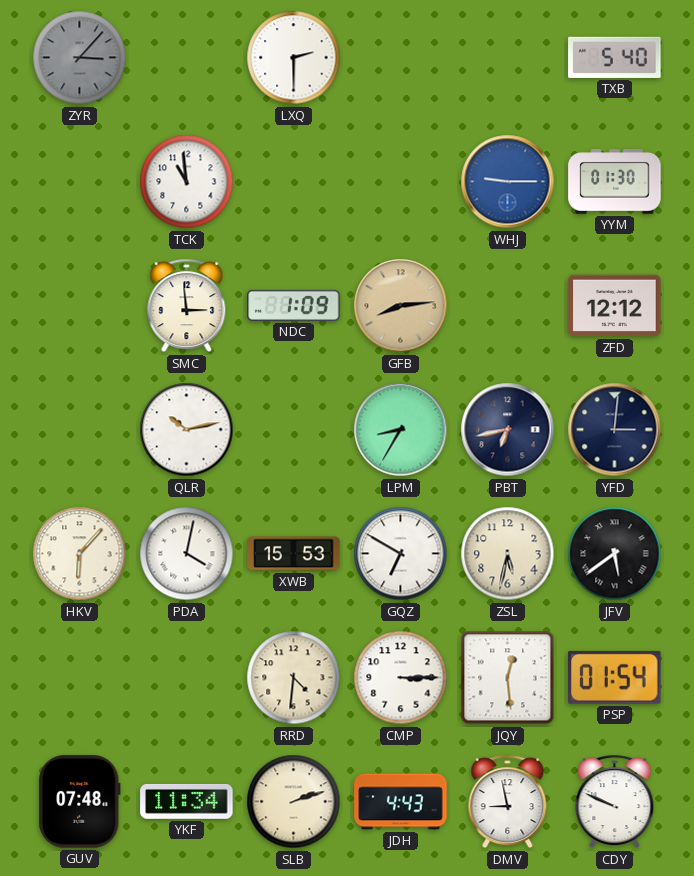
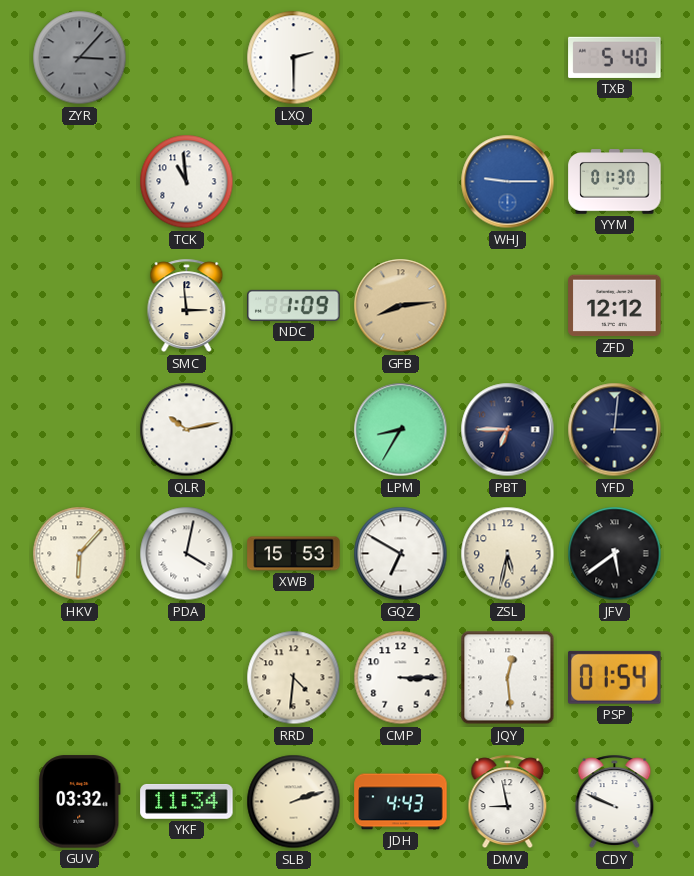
PBT: 6:43 -> 6:45
GUV: 07:48 -> 03:32
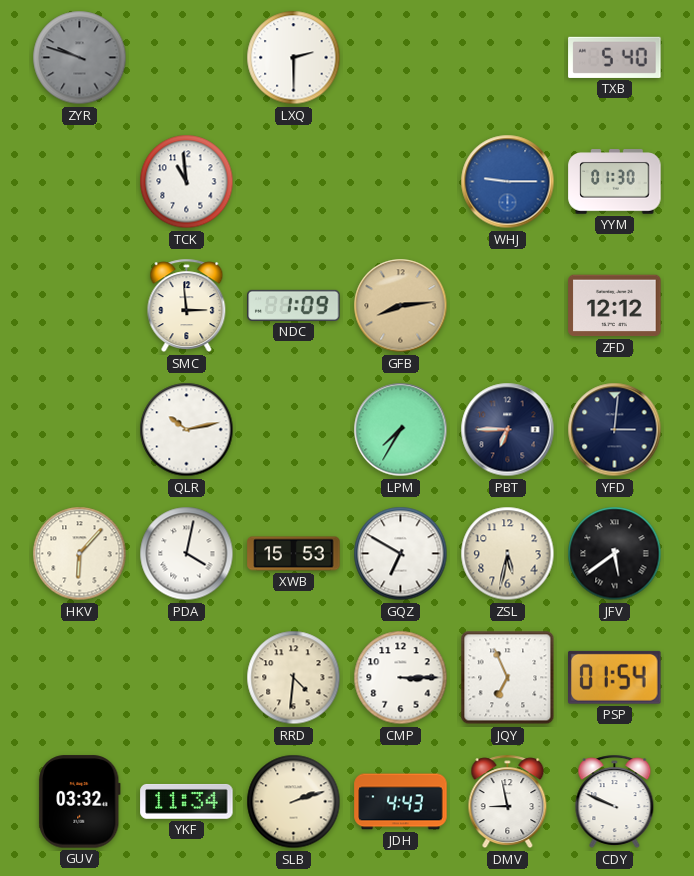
ZYR: 3:07 -> 9:48
LPM: 8:35 -> 7:35
JQY: 12:29 -> 6:56
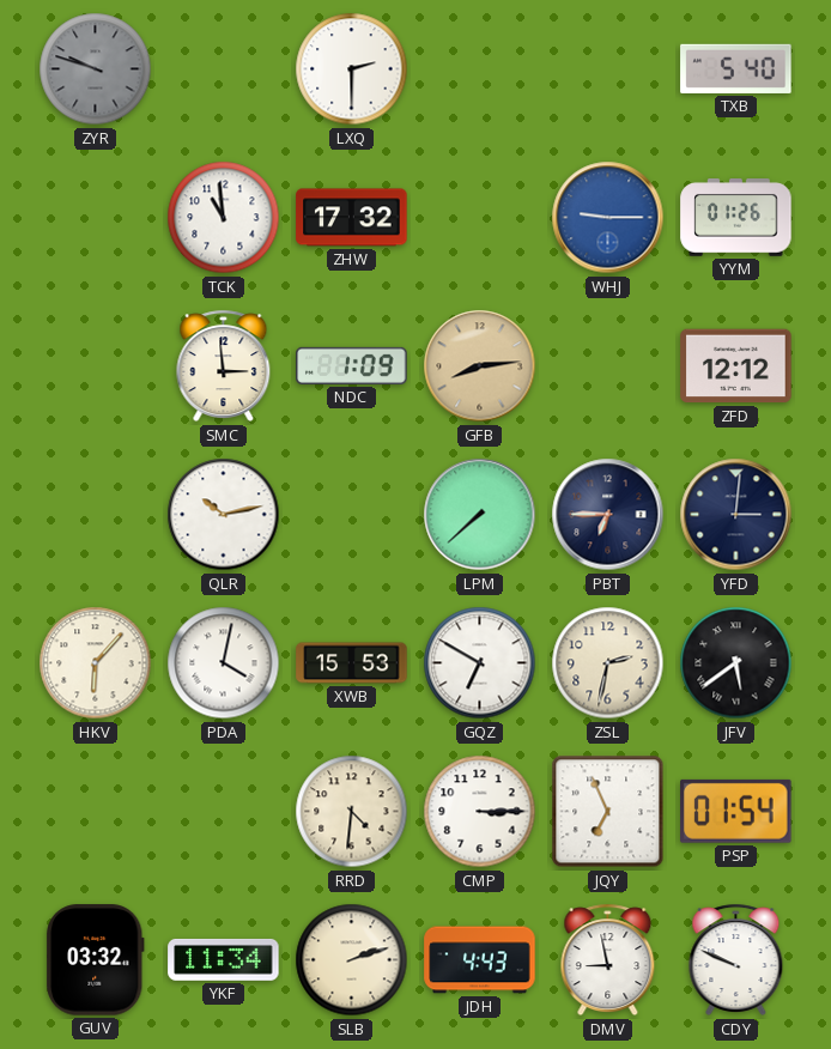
ZHW: none -> 17:32
YYM: 01:30 -> 01:26
LPM: 7:35 -> 7:38
ZSL: 5:32 -> 2:32
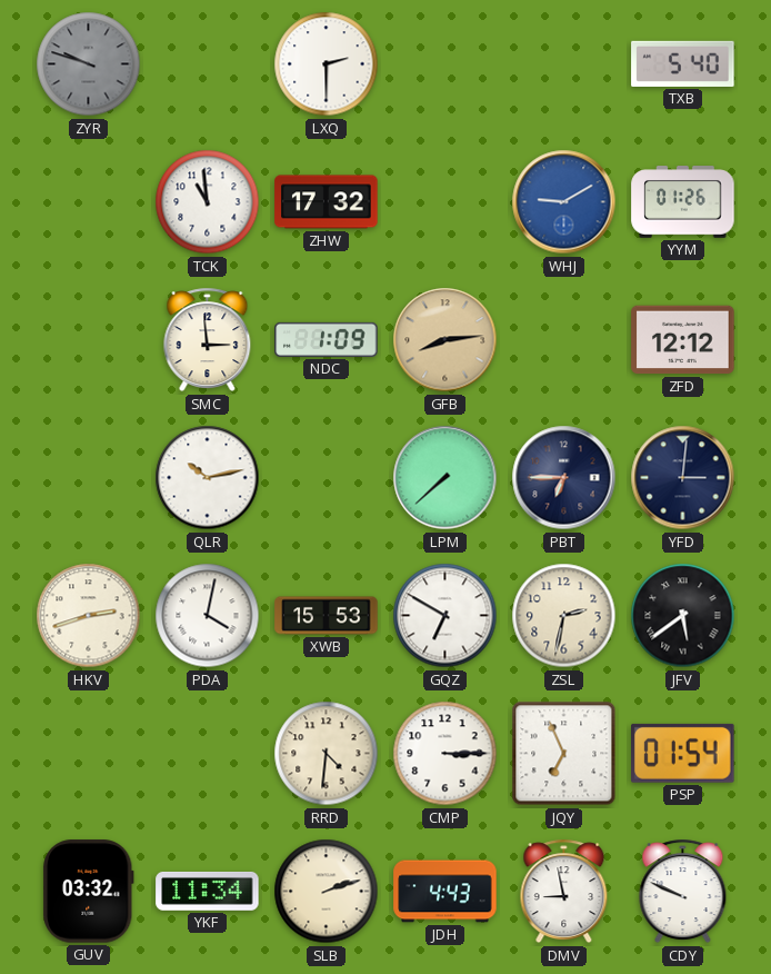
WHJ: 9:15 -> 9:10
HKV: 6:07 -> 2:42
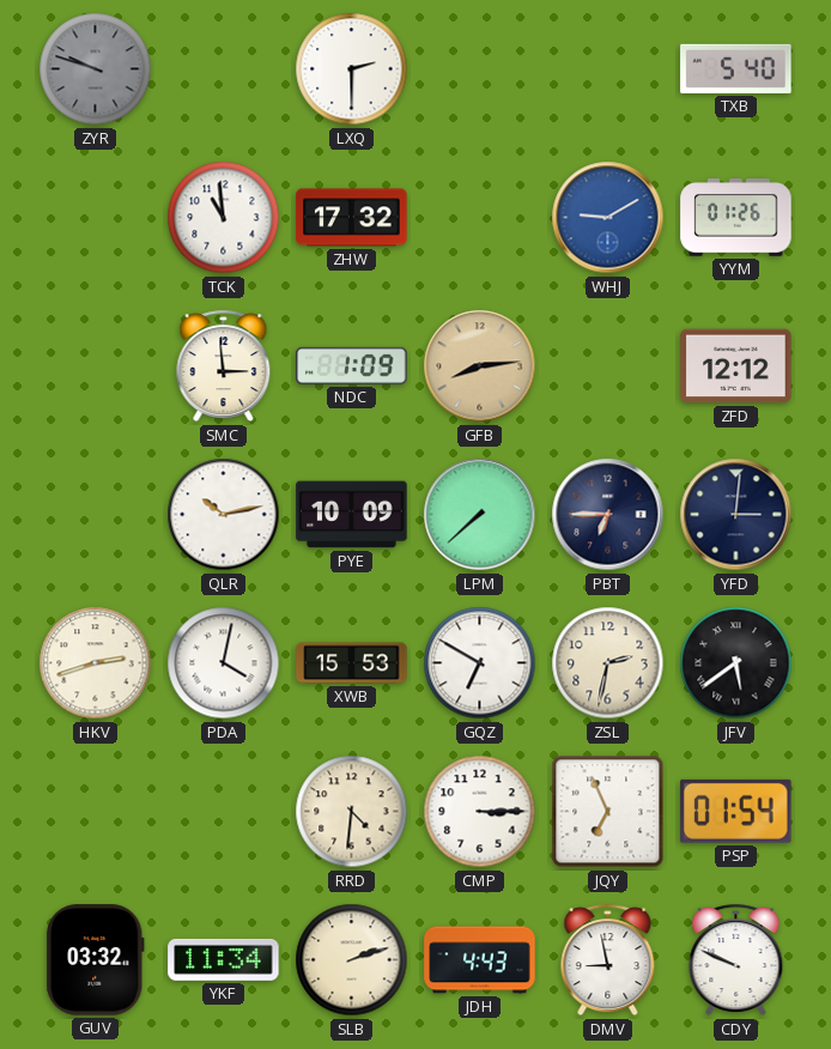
PYE: none -> 10:09
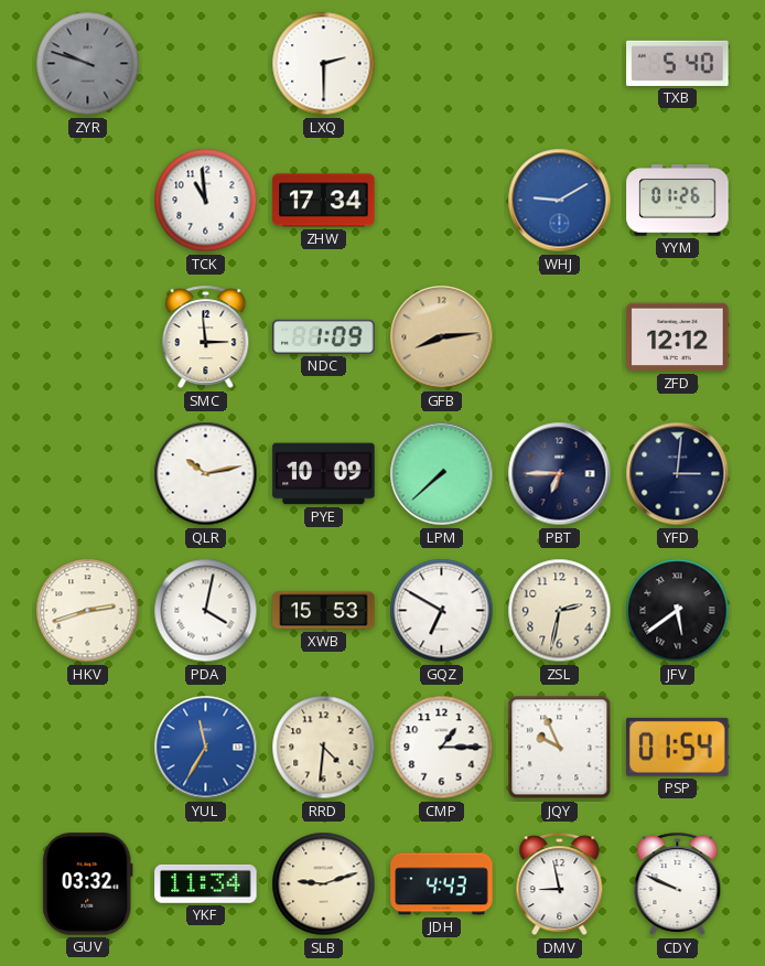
ZHW: 17:32 -> 17:34
YUL: none -> 11:35
CMP: 3:15 -> 1:15
JQY: 6:56 -> 9:56
SLB: 2:12 -> 9:12
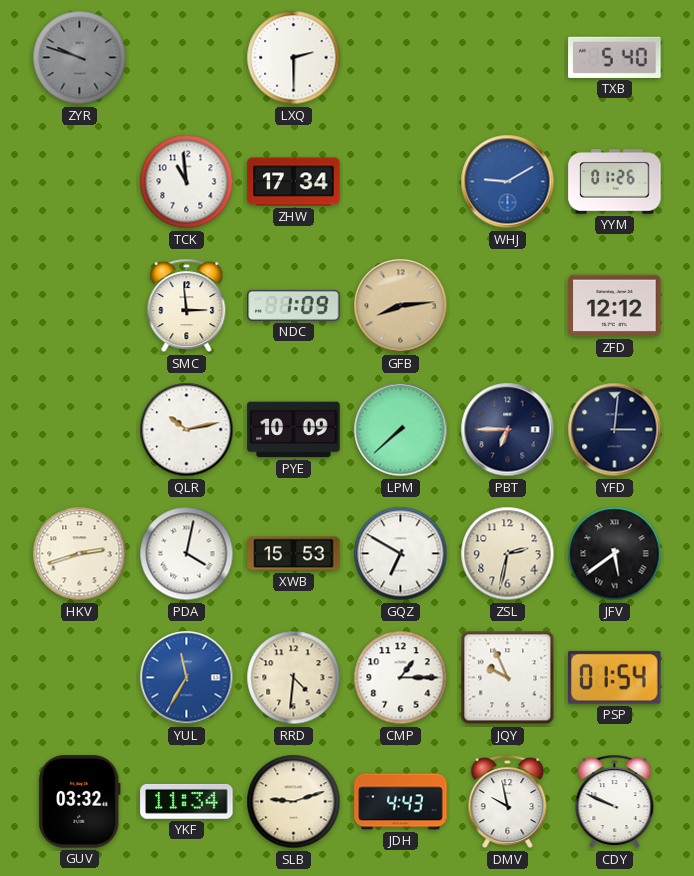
DMV: 8:58 -> 9:58
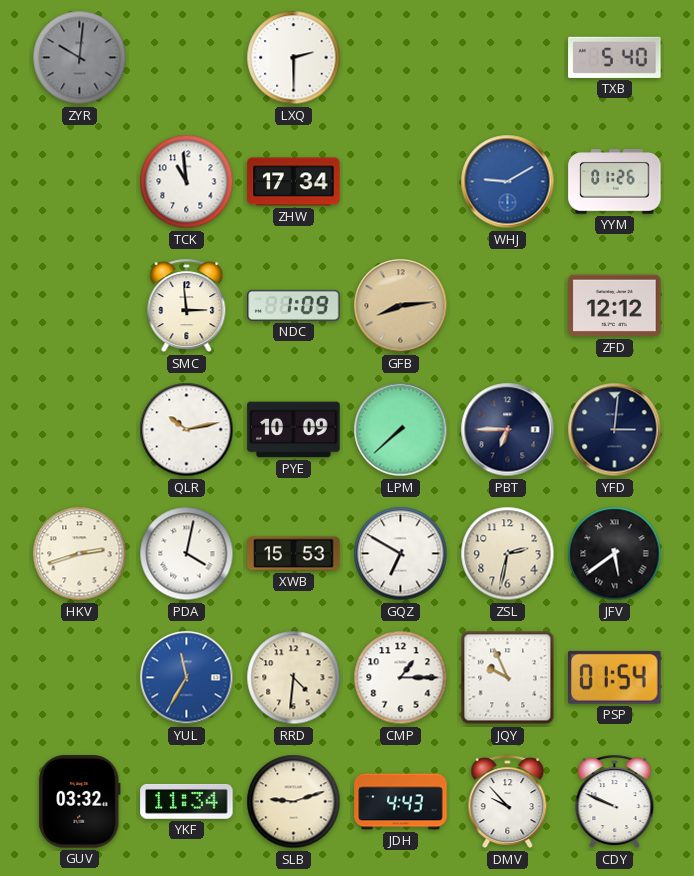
ZYR: 9:48 -> 10:01
DMV: 9:58 -> 9:53
